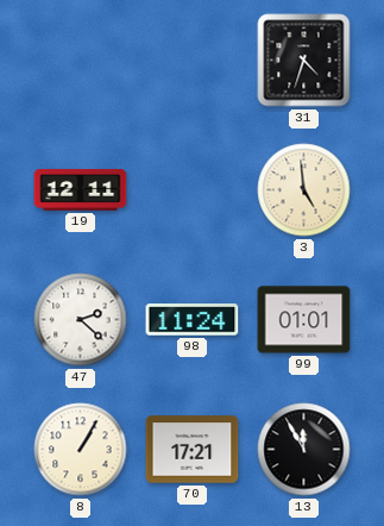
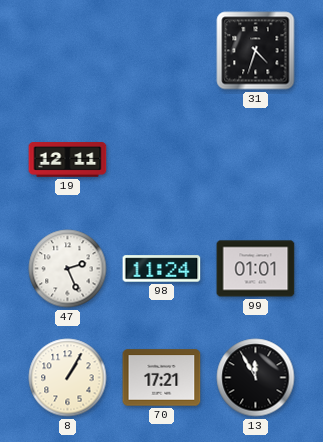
3: 4:59 -> none
47: 2:22 -> 2:26
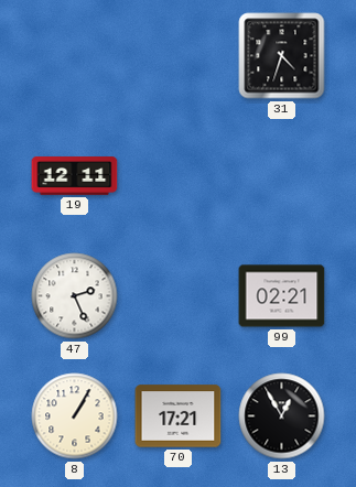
98: 11:24 -> none
99: 01:01 -> 02:21
13: 11:55 -> 12:55
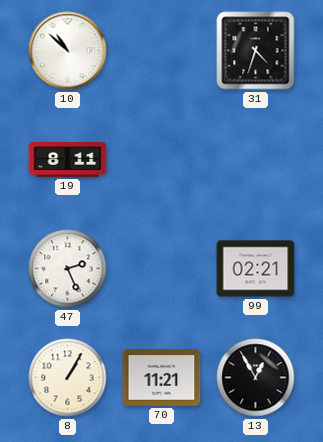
10: none -> 10:52
19: 12:11 -> 8:11
70: 17:21 -> 11:21
